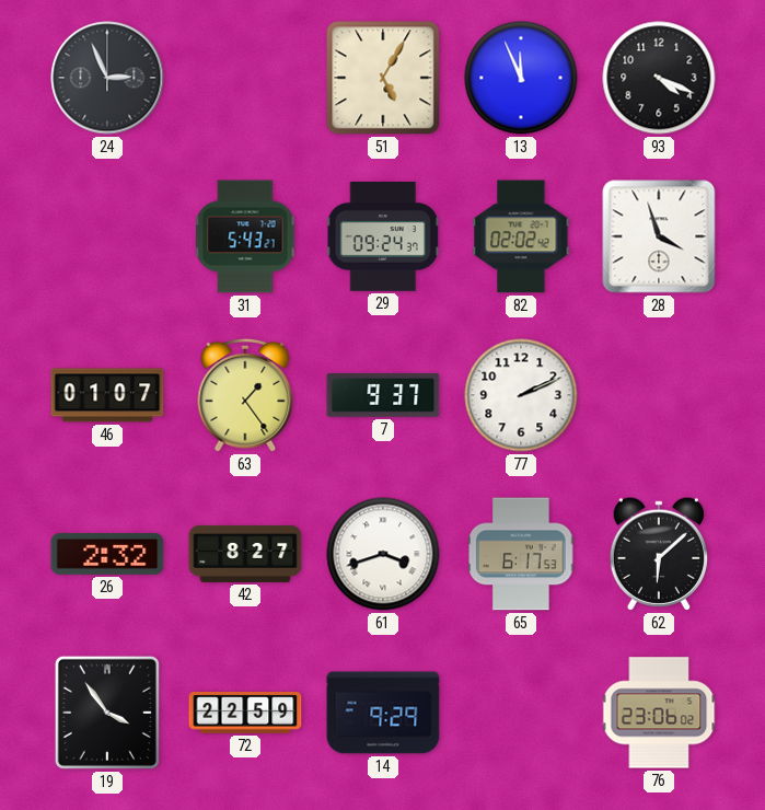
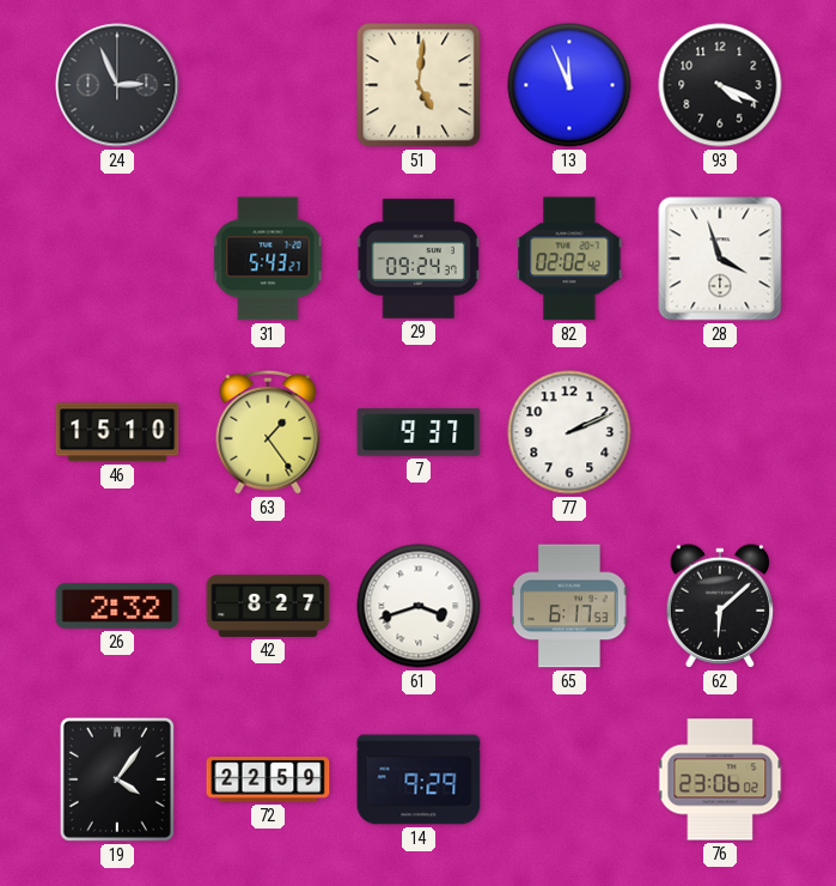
51: 5:05 -> 5:01
46: 01:07 -> 15:10
19: 3:54 -> 4:06
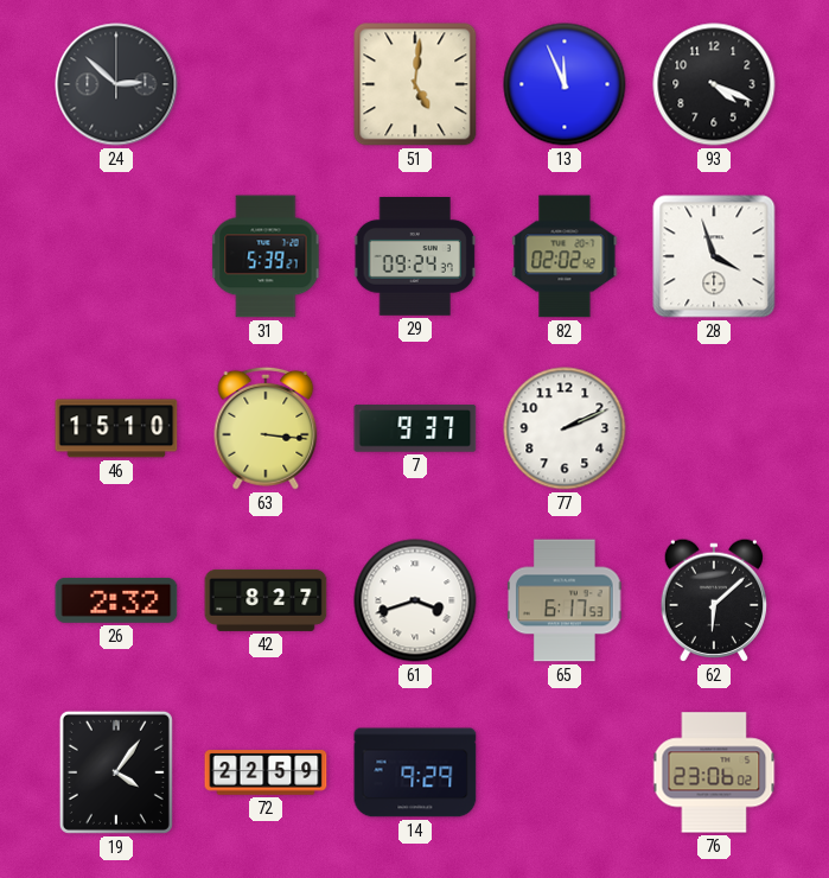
24: 2:56 -> 2:52
31: 5:43 -> 5:39
63: 1:24 -> 3:16
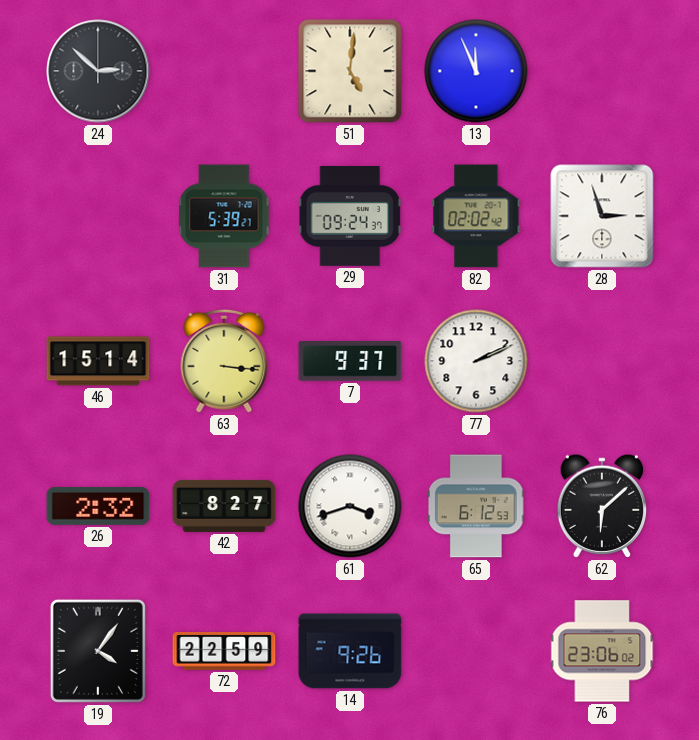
93: 4:19 -> none
28: 3:57 -> 2:57
46: 15:10 -> 15:14
65: 6:17 -> 6:12
14: 9:29 -> 9:26
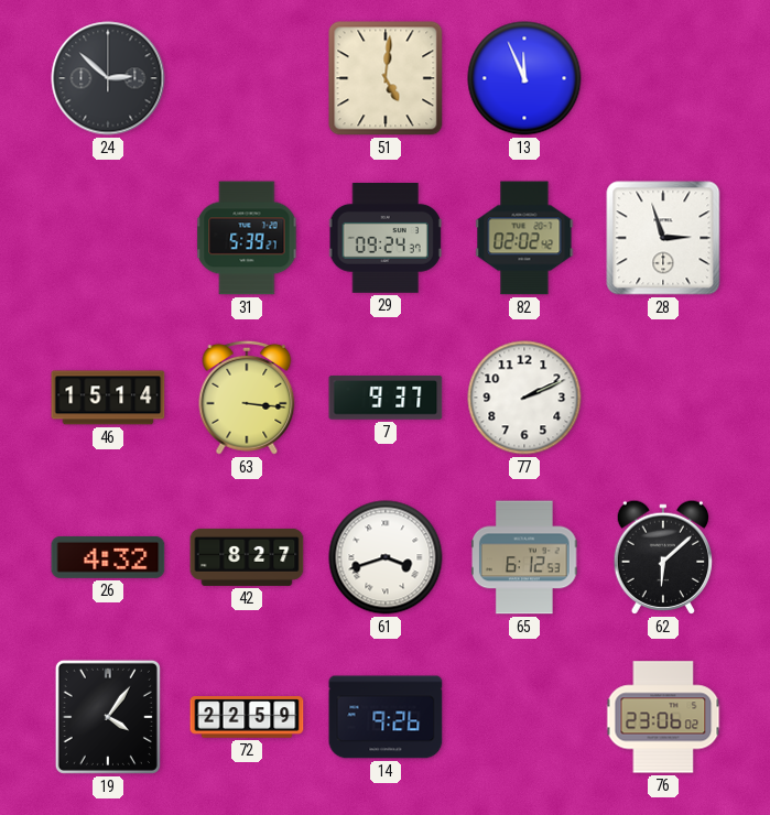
26: 2:32 -> 4:32
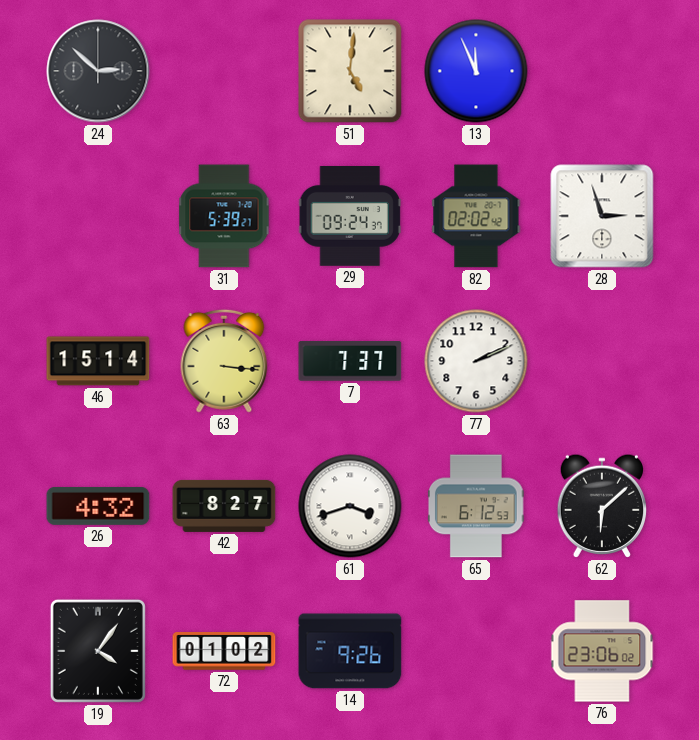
7: 9:37 -> 7:37
72: 22:59 -> 01:02
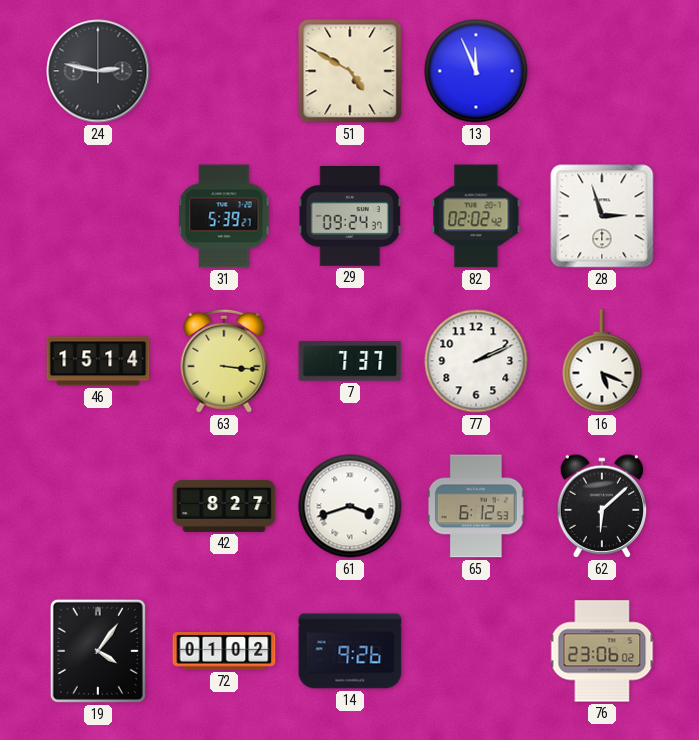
24: 2:52 -> 2:47
51: 5:01 -> 4:50
16: none -> 5:19
26: 4:32 -> none
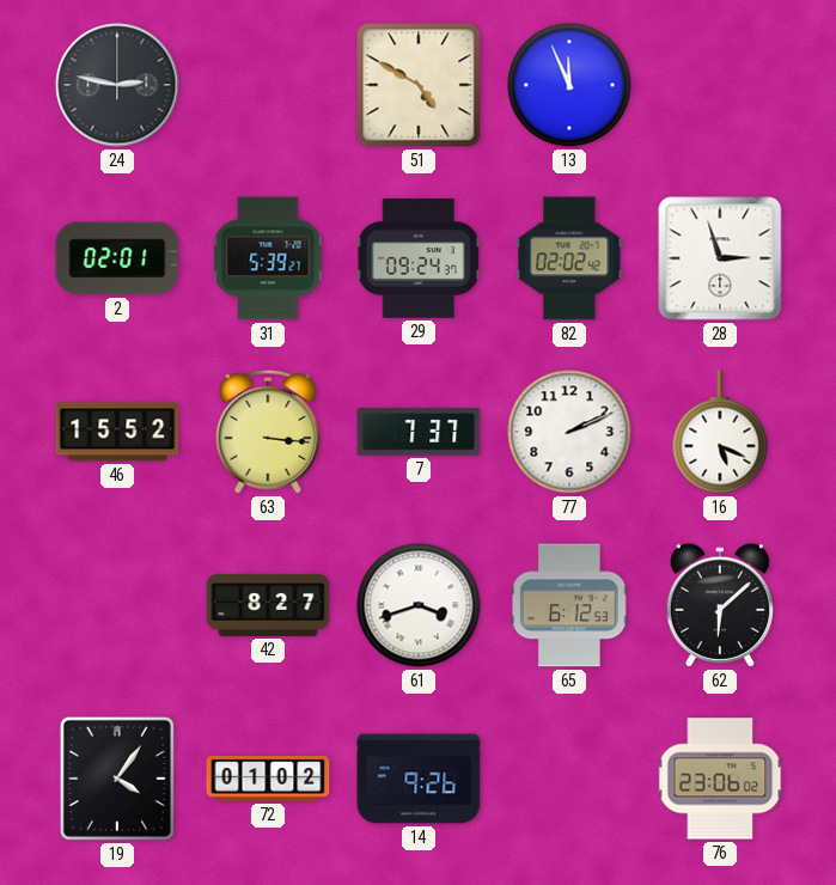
2: none -> 02:01
46: 15:14 -> 15:52
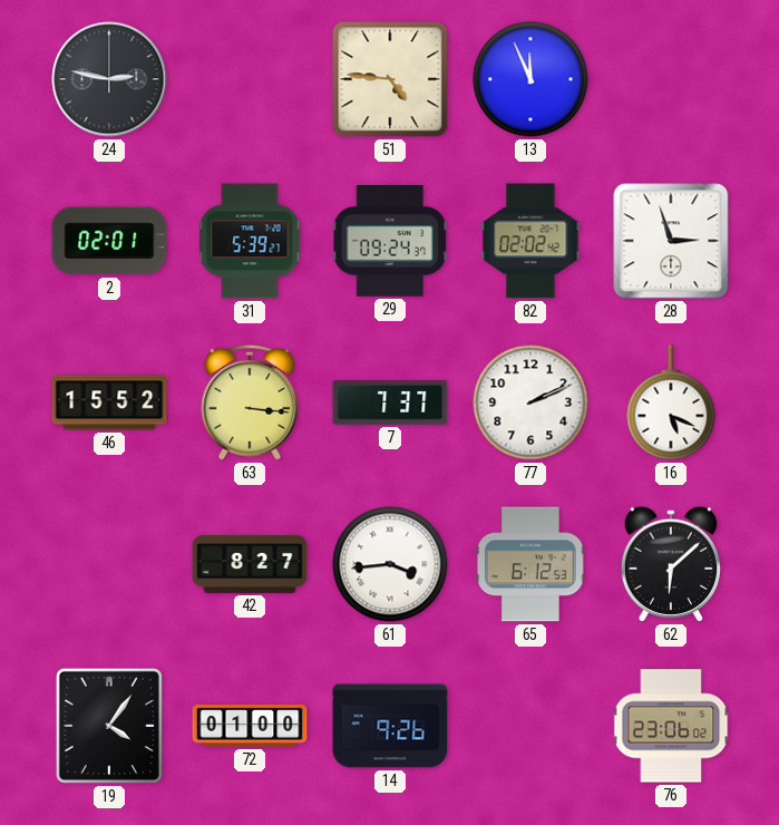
51: 4:50 -> 4:46
61: 3:42 -> 3:44
72: 01:02 -> 01:00
